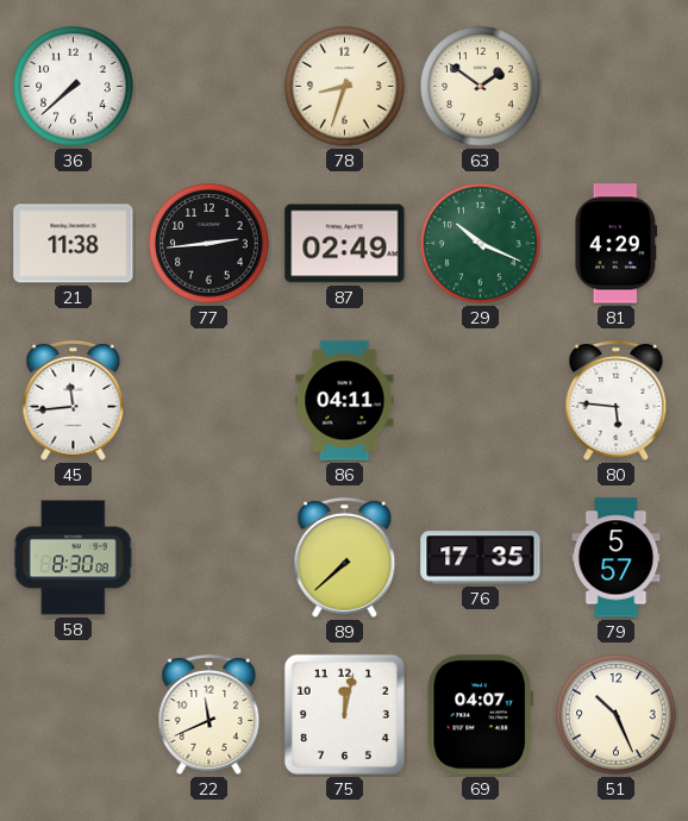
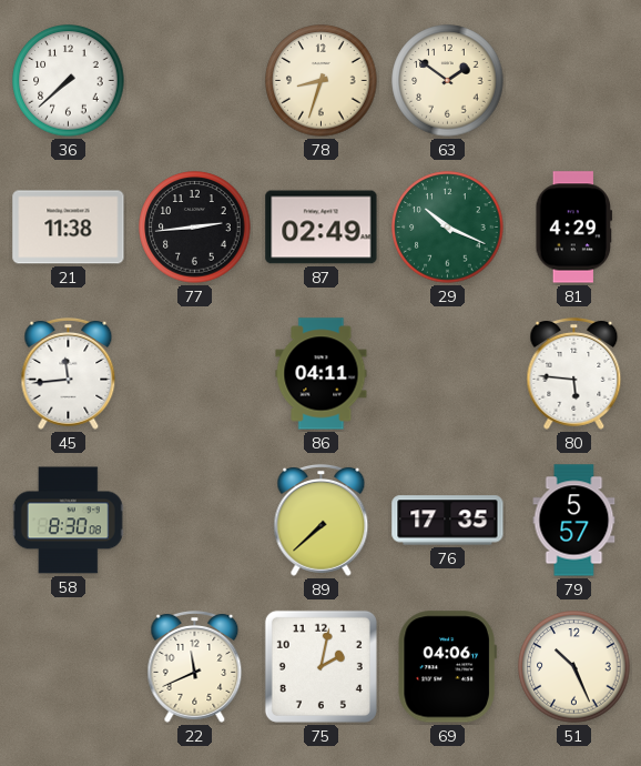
75: 12:02 -> 2:02
69: 04:07 -> 04:06
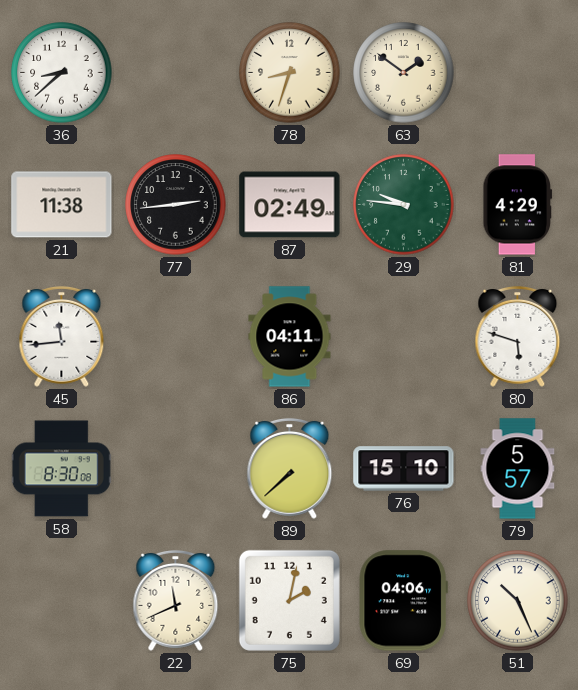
36: 7:38 -> 8:38
29: 10:19 -> 9:46
80: 5:46 -> 5:48
76: 17:35 -> 15:10
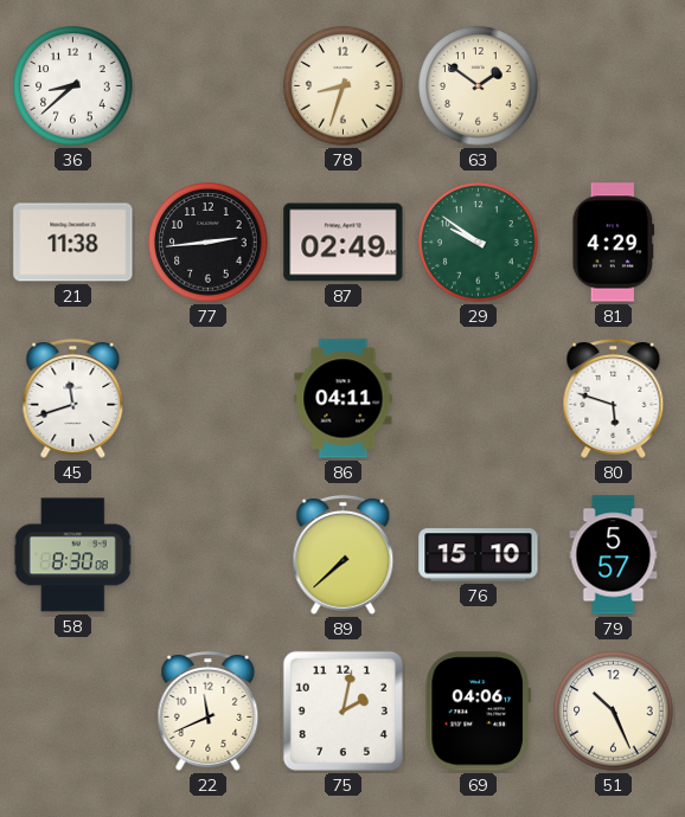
29: 9:46 -> 9:51
45: 11:44 -> 11:42
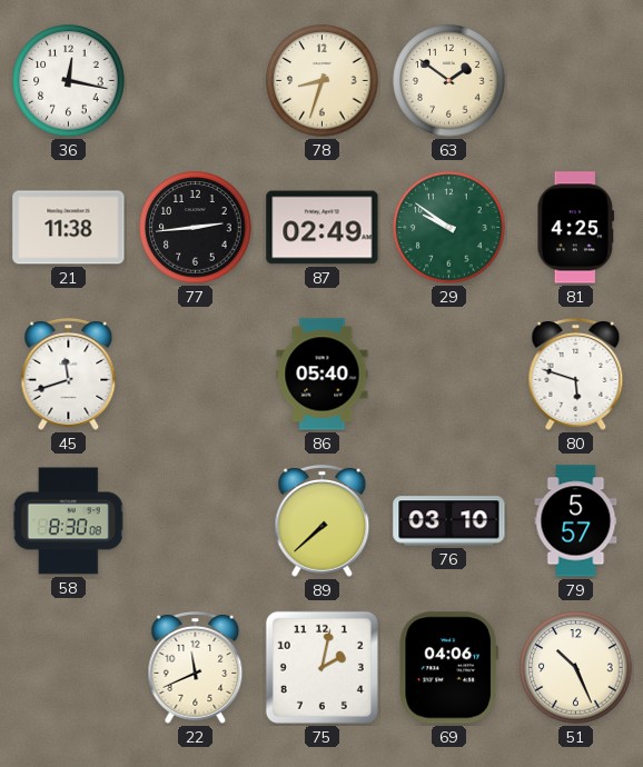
36: 8:38 -> 12:17
81: 4:29 -> 4:25
86: 04:11 -> 05:40
76: 15:10 -> 03:10
